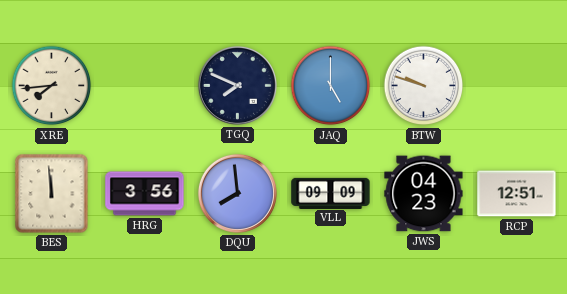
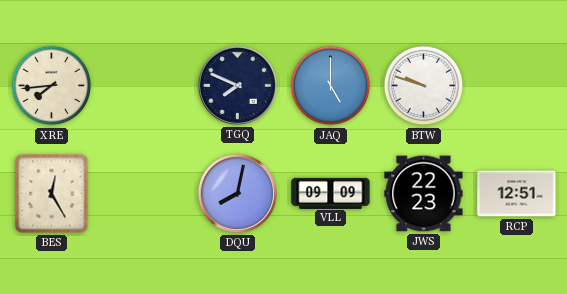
BES: 11:59 -> 12:25
HRG: 3:56 -> none
DQU: 7:59 -> 8:02
JWS: 04:23 -> 22:23
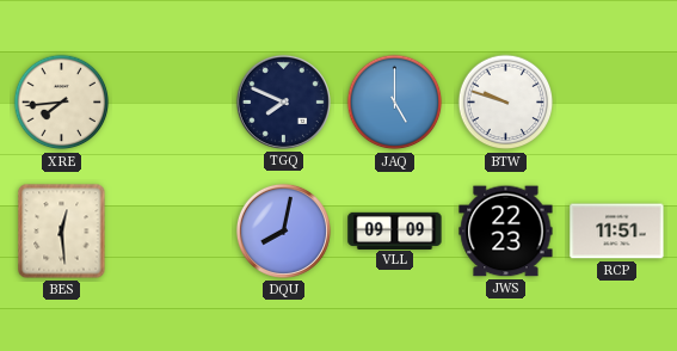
BES: 12:25 -> 12:29
RCP: 12:51 -> 11:51
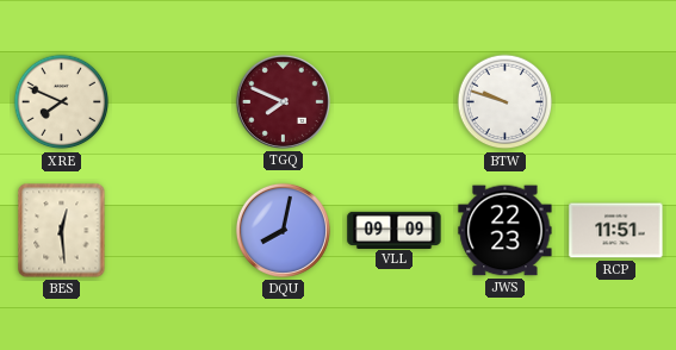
XRE: 7:44 -> 7:49
TGQ dial: navy -> burgundy
JAQ: 5:00 -> none
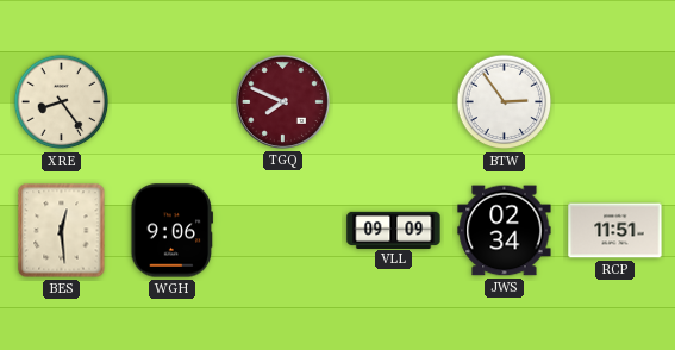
XRE: 7:49 -> 8:24
BTW: 9:48 -> 2:54
WGH: none -> 9:06
DQU: 8:02 -> none
JWS: 22:23 -> 02:34
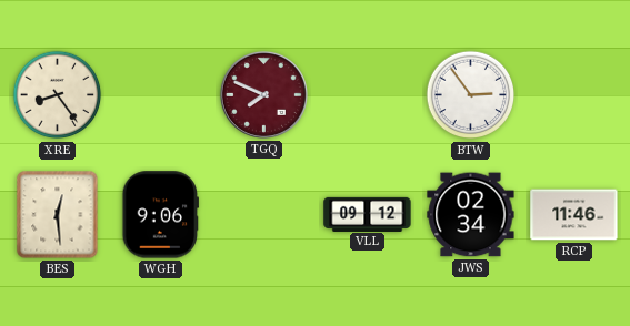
VLL: 09:09 -> 09:12
RCP: 11:51 -> 11:46
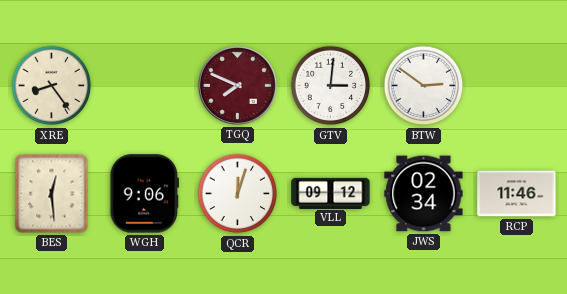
GTV: none -> 3:01
BTW: 2:54 -> 2:51
QCR: none -> 12:03
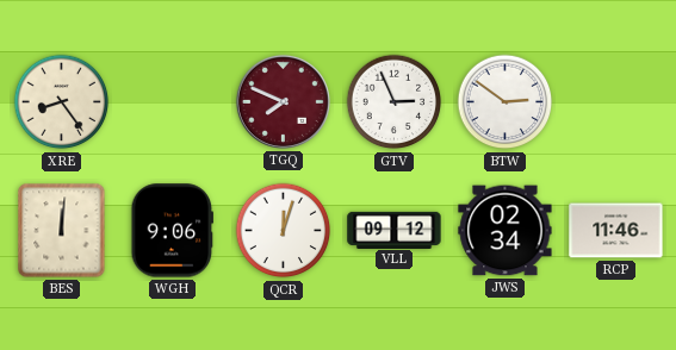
GTV: 3:01 -> 2:56
BES: 12:29 -> 12:01
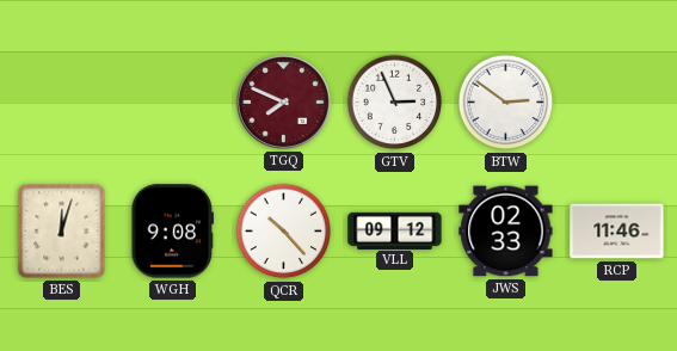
XRE: 8:24 -> none
BES: 12:01 -> 12:03
WGH: 9:06 -> 9:08
QCR: 12:03 -> 10:23
JWS: 02:34 -> 02:33
